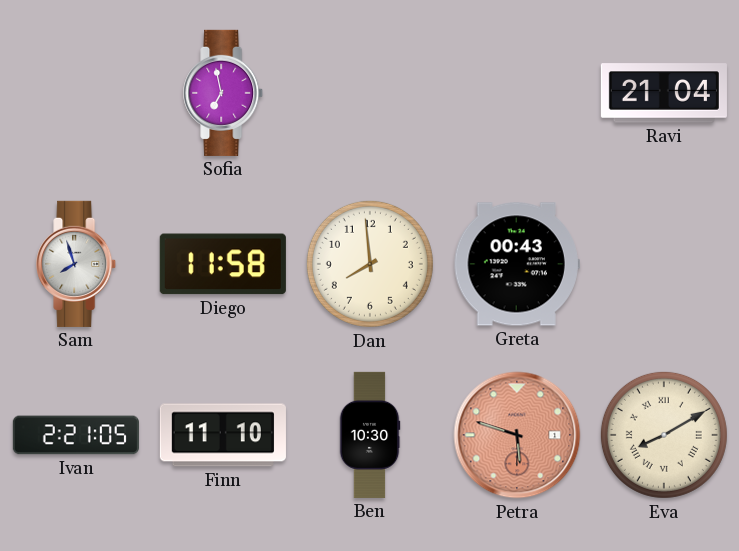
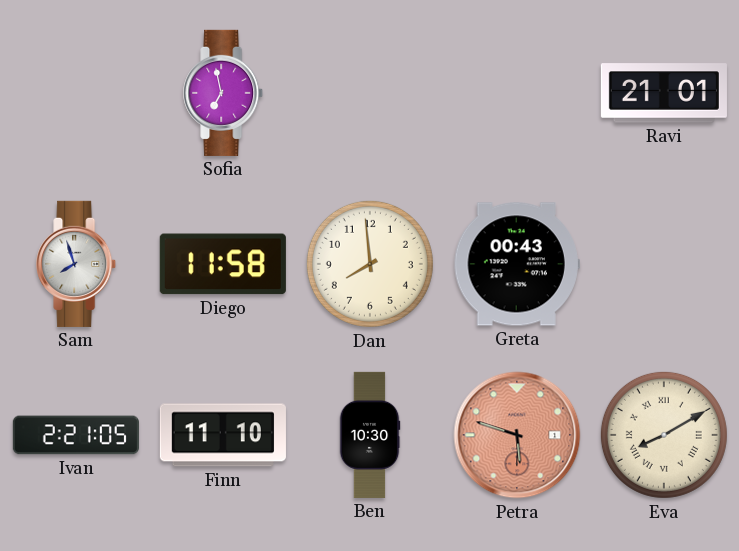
Ravi: 21:04 -> 21:01
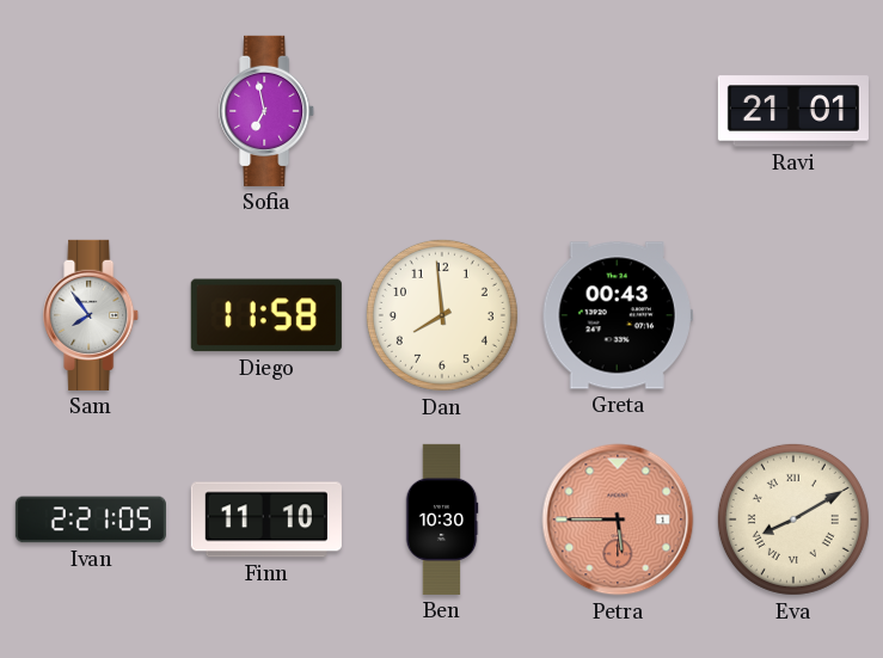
Sam: 7:57 -> 7:54
Petra: 5:48 -> 5:45
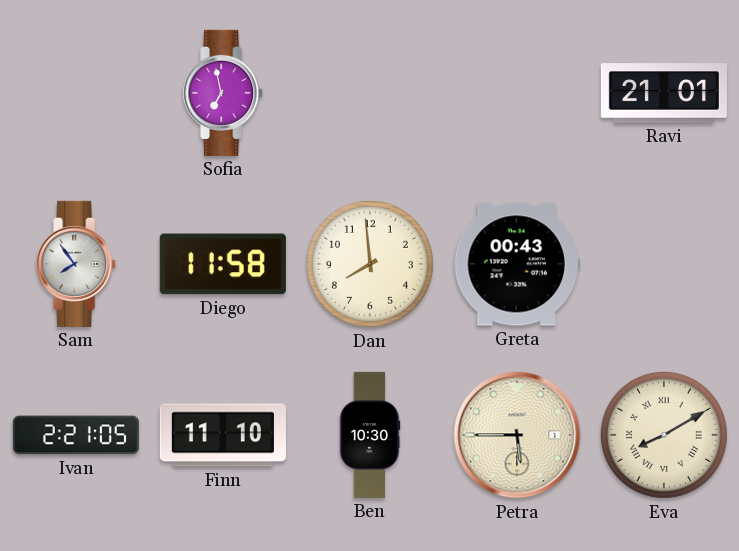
Petra dial: salmon -> cream
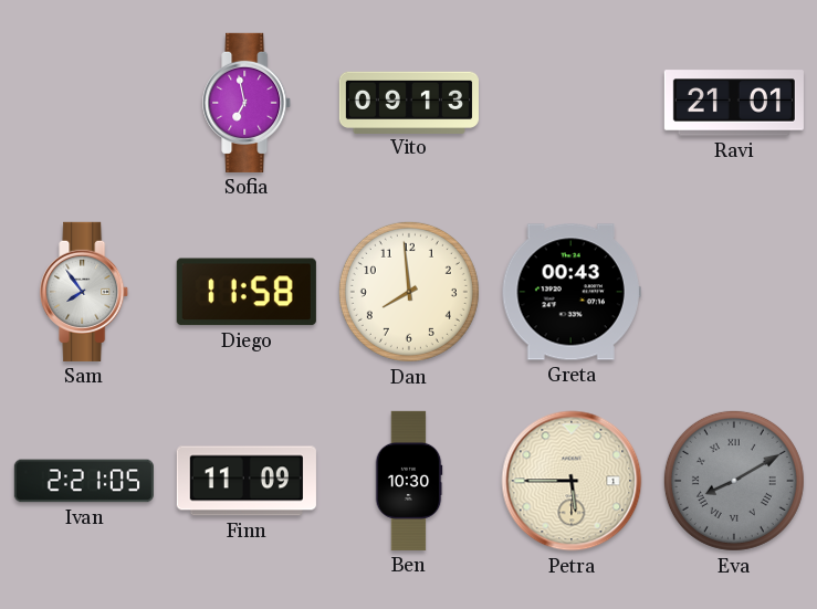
Vito: none -> 09:13
Finn: 11:10 -> 11:09
Eva dial: cream -> grey
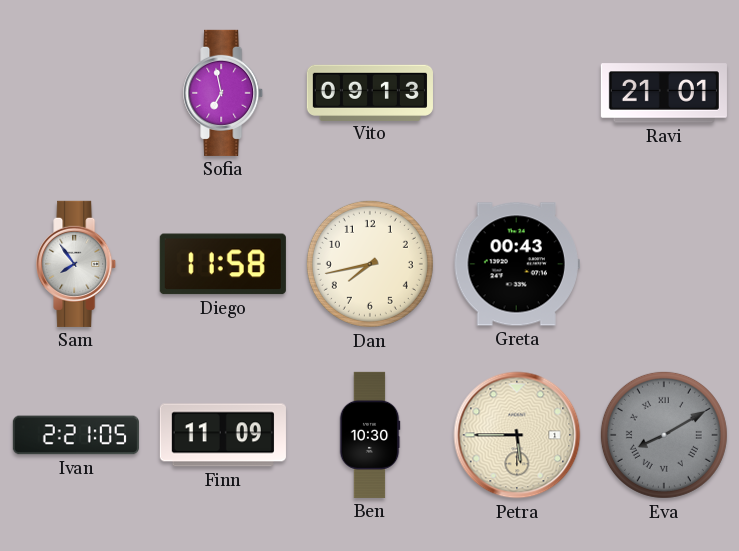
Dan: 7:59 -> 7:43
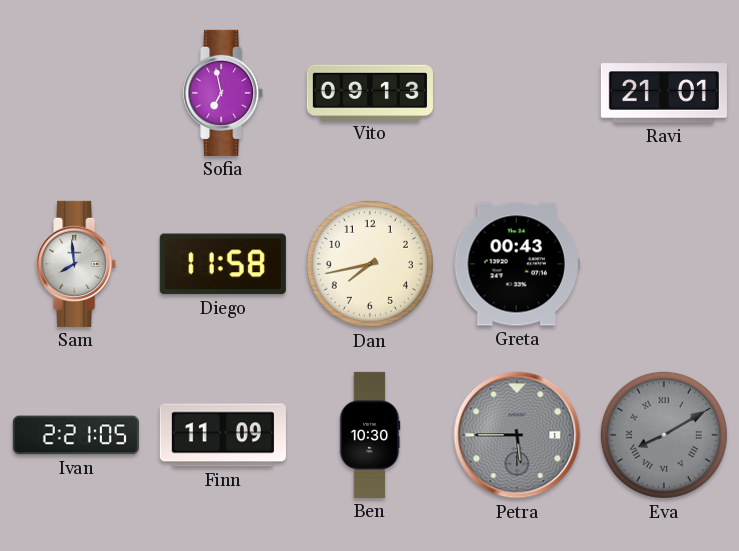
Sam: 7:54 -> 7:59
Petra dial: cream -> grey
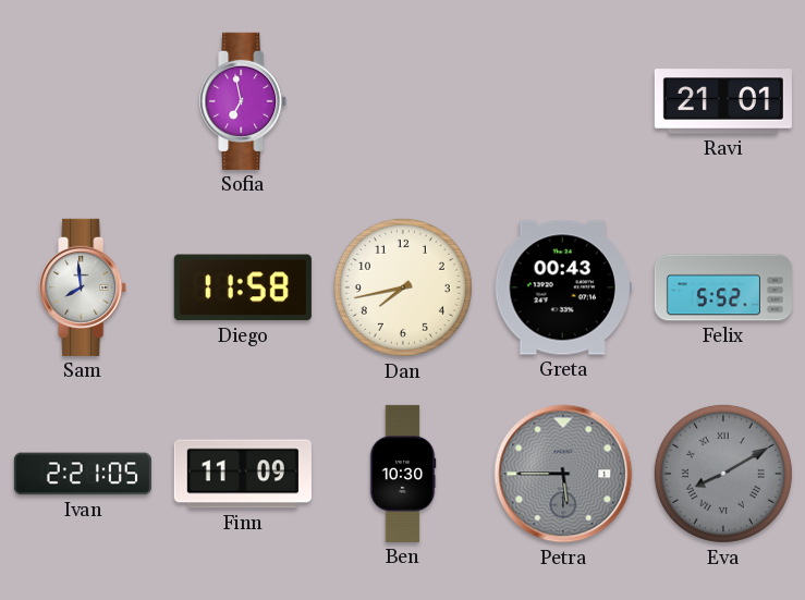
Vito: 09:13 -> none
Felix: none -> 5:52
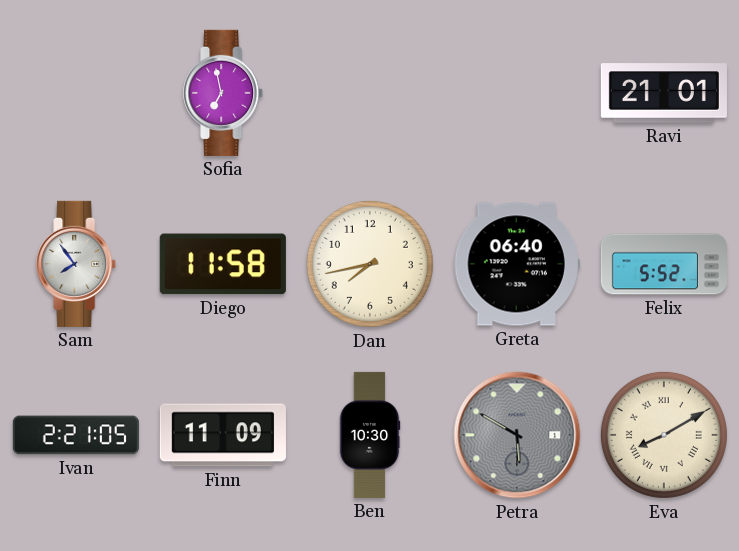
Sam: 7:59 -> 7:54
Greta: 00:43 -> 06:40
Petra: 5:45 -> 5:50
Eva dial: grey -> cream
